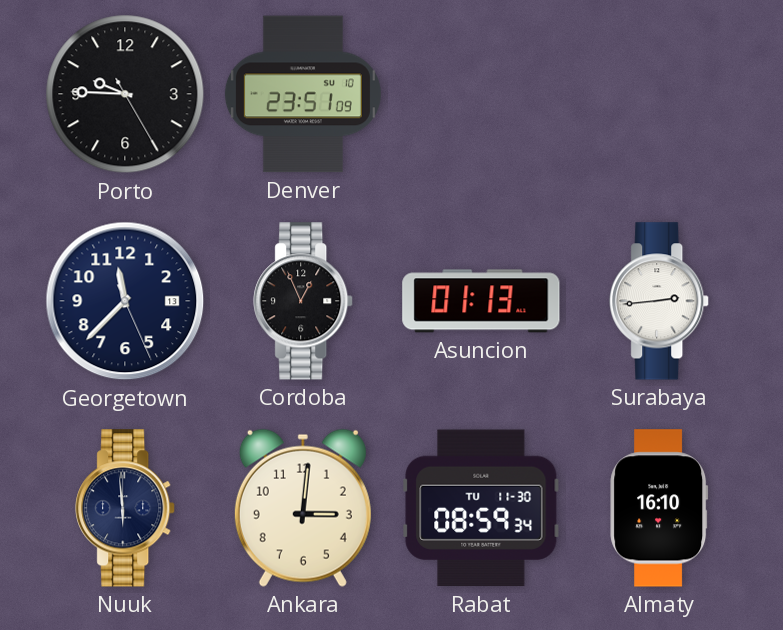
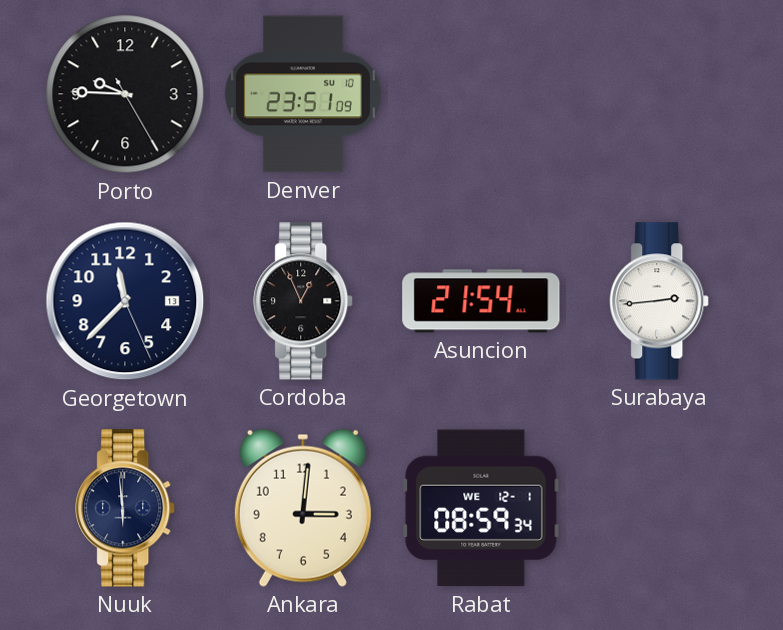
Asuncion: 01:13 -> 21:54
Rabat date: TU 11-30 -> WE 12-1
Almaty: 16:10 -> none
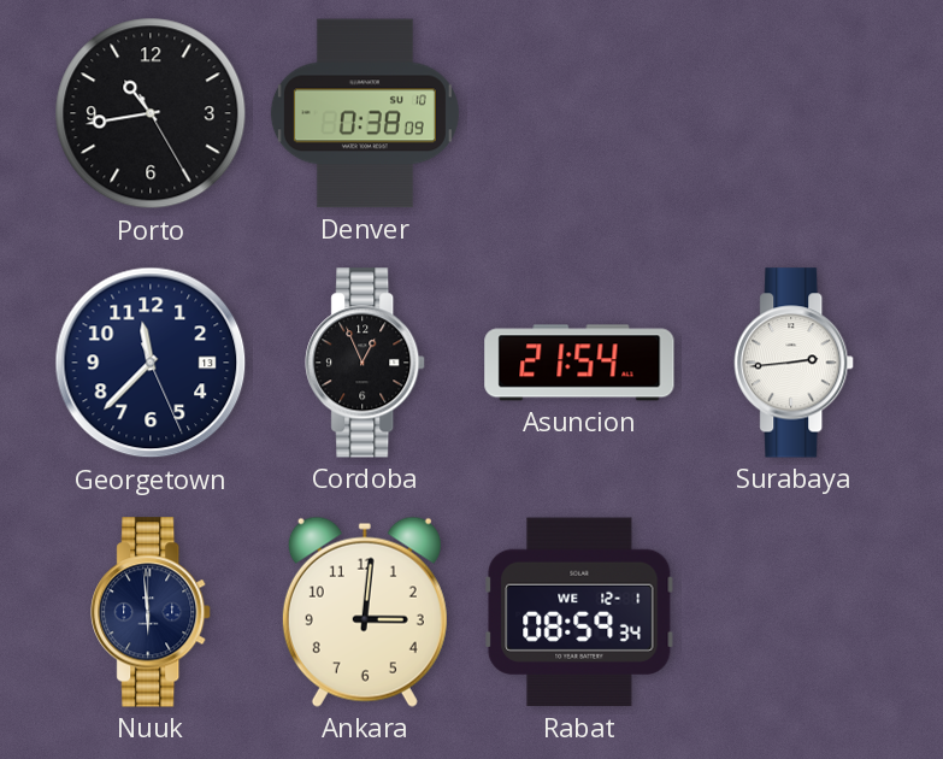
Porto: 9:45 -> 10:43
Denver: 23:51 -> 0:38
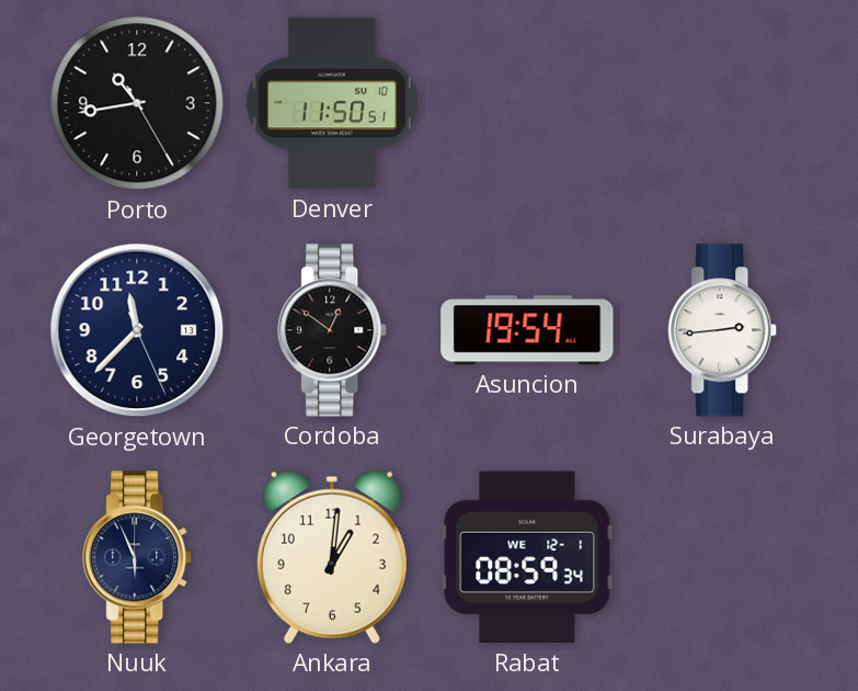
Denver: 0:38 -> 11:50
Cordoba: 12:56 -> 12:51
Asuncion: 21:54 -> 19:54
Nuuk: 5:59 -> 5:56
Ankara: 3:01 -> 1:01
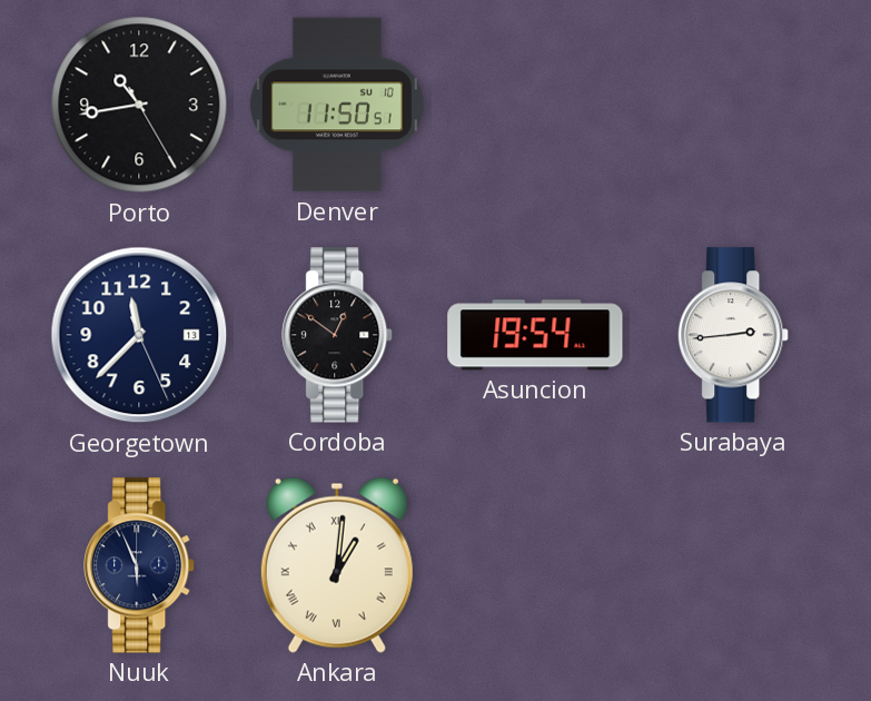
Ankara numerals: Arabic -> Roman
Rabat: 08:59 -> none
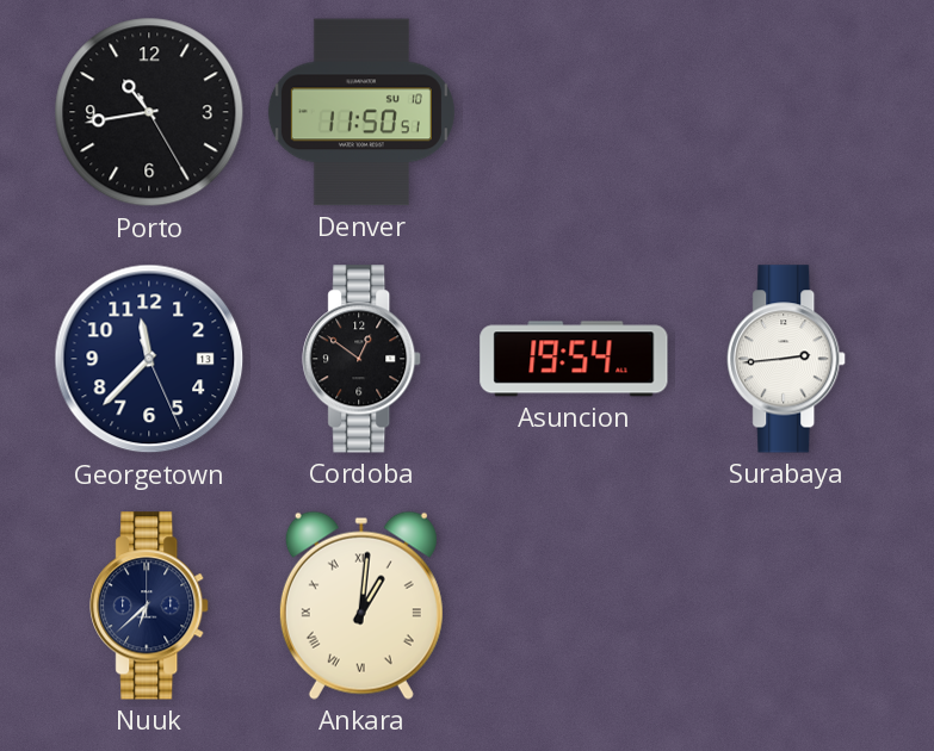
Nuuk: 5:56 -> 6:38
